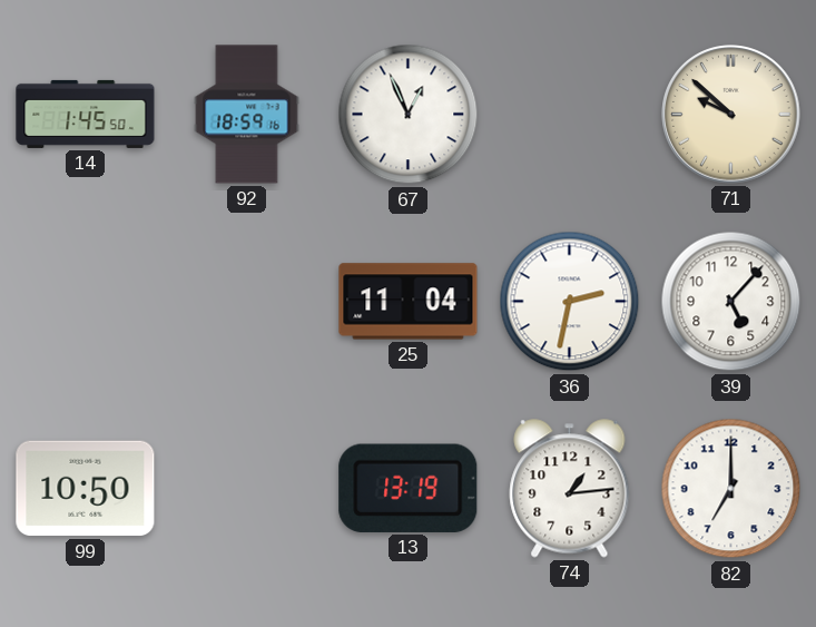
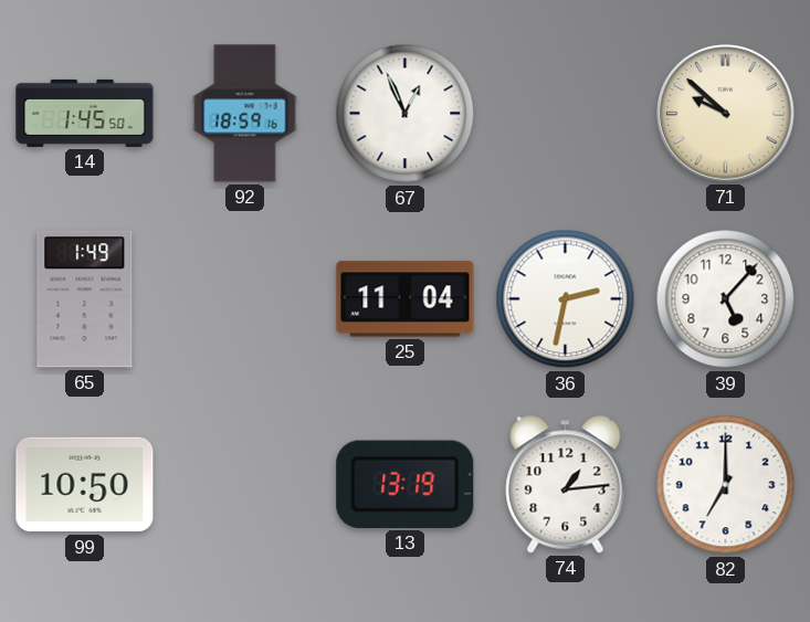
65: none -> 1:49
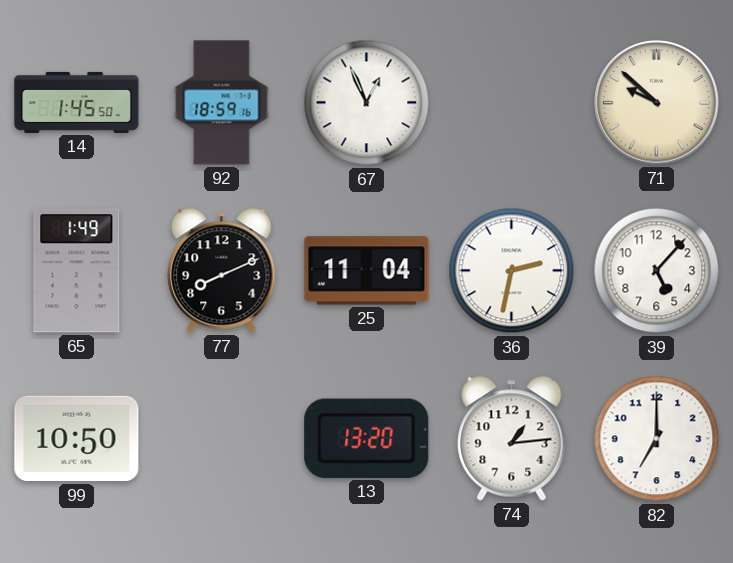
77: none -> 8:11
13: 13:19 -> 13:20
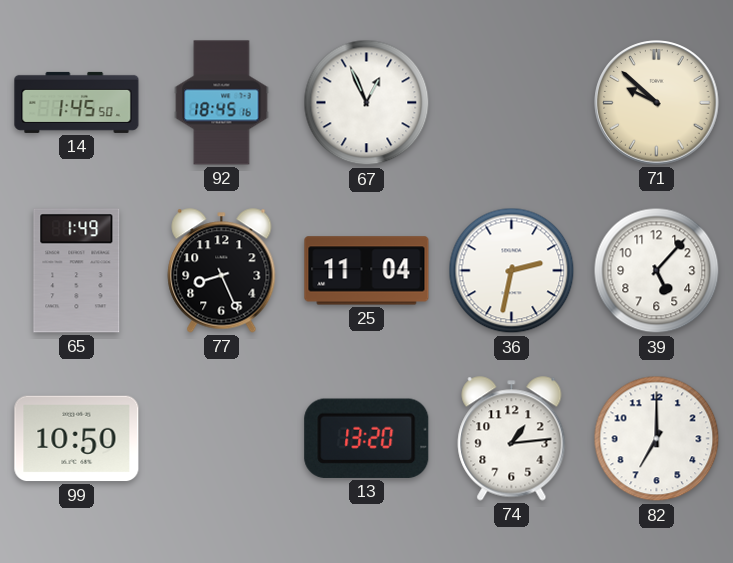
92: 18:59 -> 18:45
77: 8:11 -> 8:26
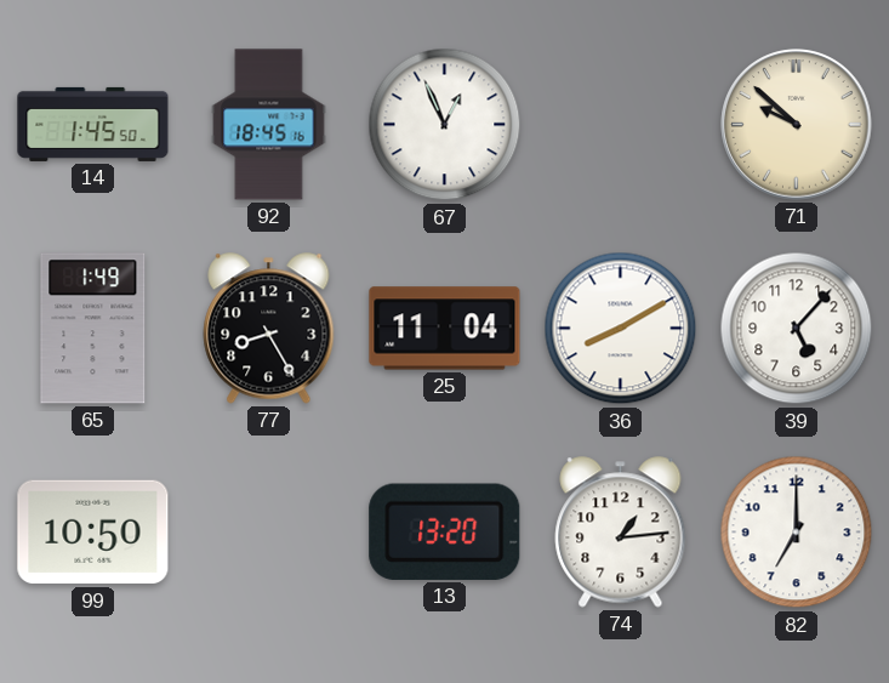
77: 8:26 -> 8:25
36: 2:32 -> 8:10
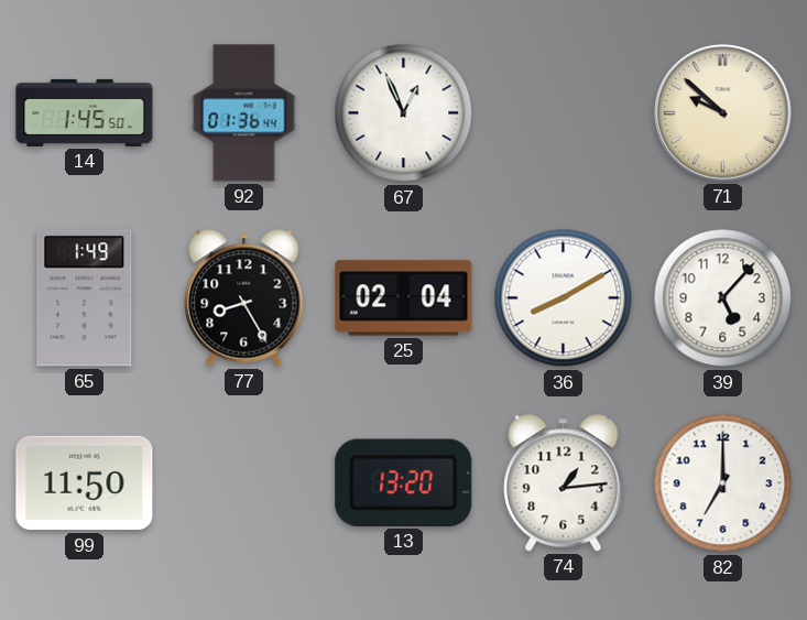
92: 18:45 -> 01:36
25: 11:04 -> 02:04
99: 10:50 -> 11:50
